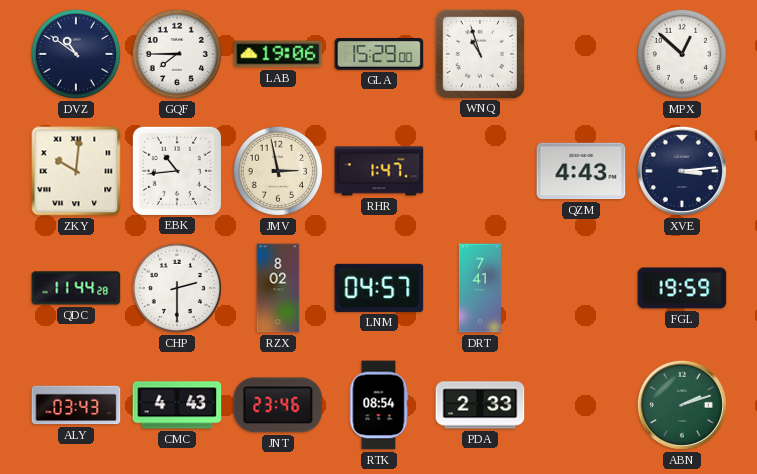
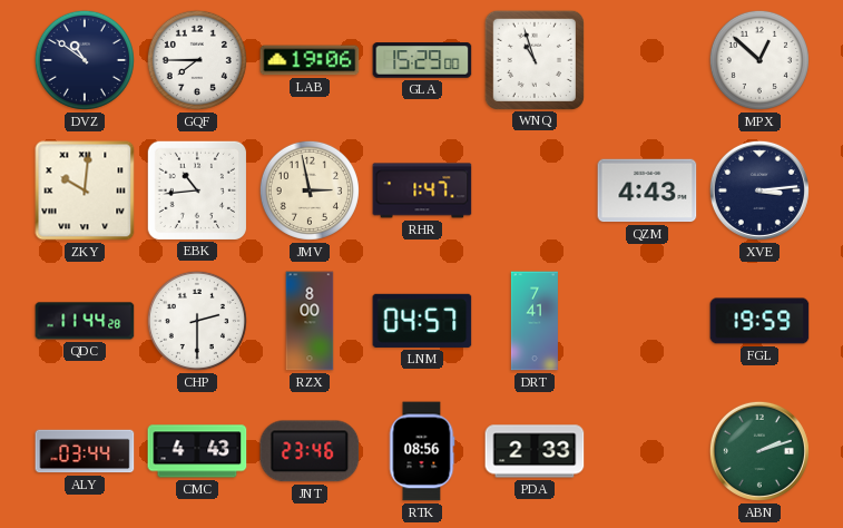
RZX: 8:02 -> 8:00
ALY: 03:43 -> 03:44
RTK: 08:54 -> 08:56
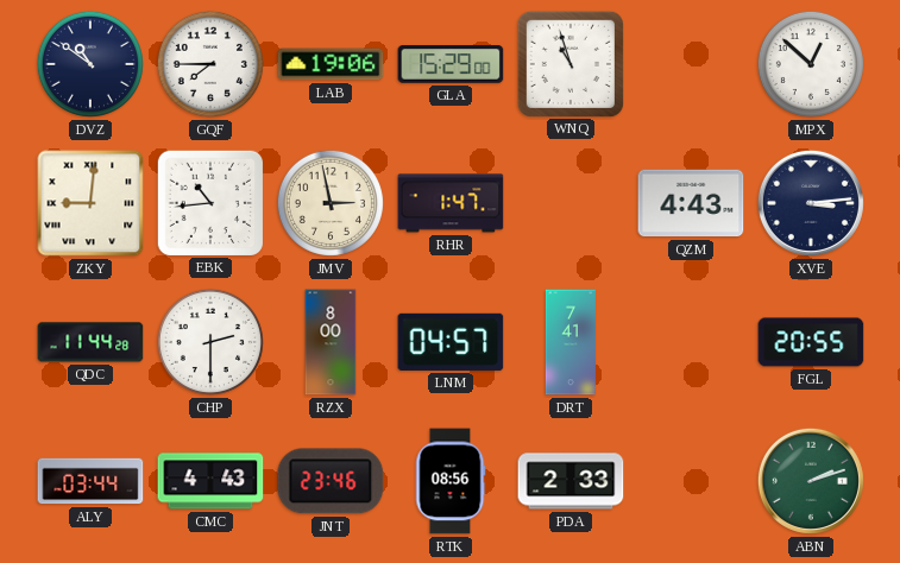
ZKY: 10:01 -> 9:01
FGL: 19:59 -> 20:55
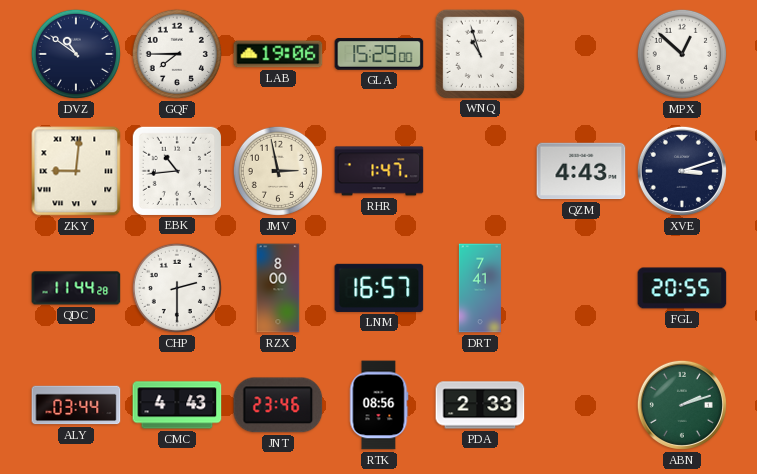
XVE: 3:14 -> 3:12
LNM: 04:57 -> 16:57
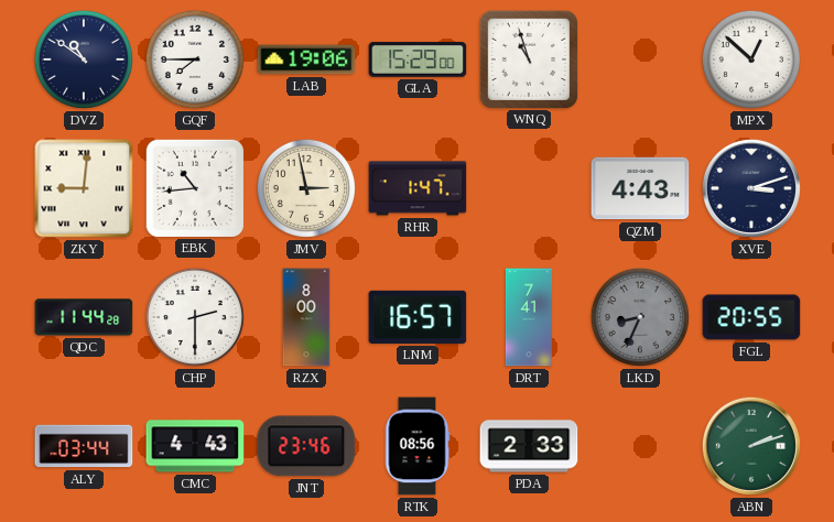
LKD: none -> 8:34
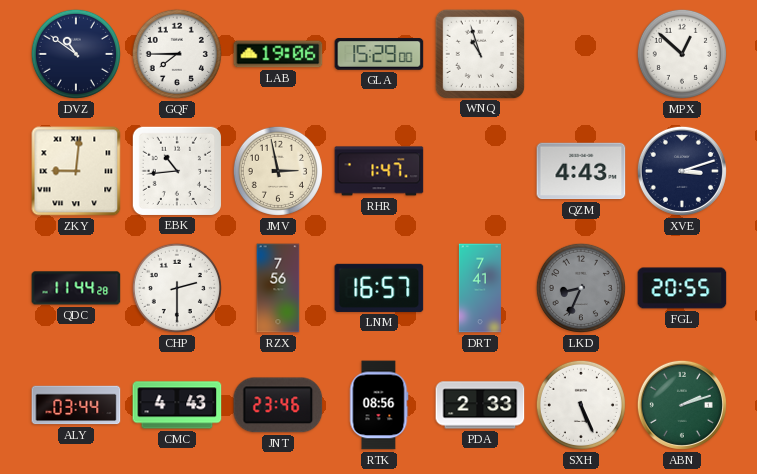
RZX: 8:00 -> 7:56
SXH: none -> 5:26
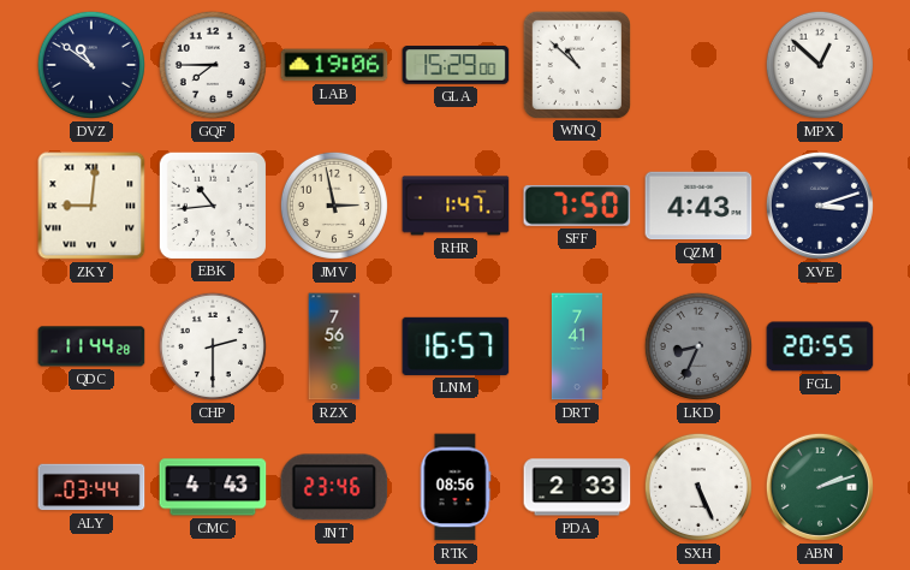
WNQ: 10:57 -> 10:52
SFF: none -> 7:50
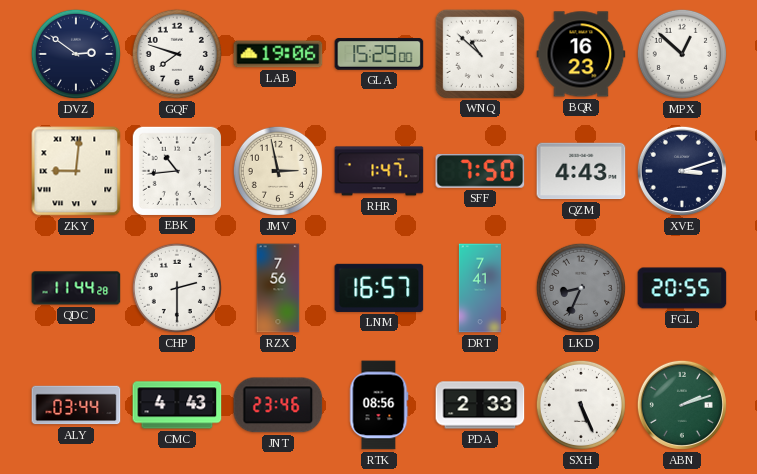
DVZ: 10:51 -> 2:51
GQF: 7:45 -> 7:48
BQR: none -> 16:23
